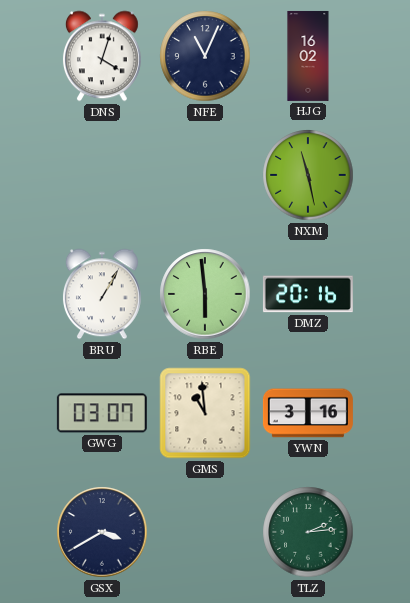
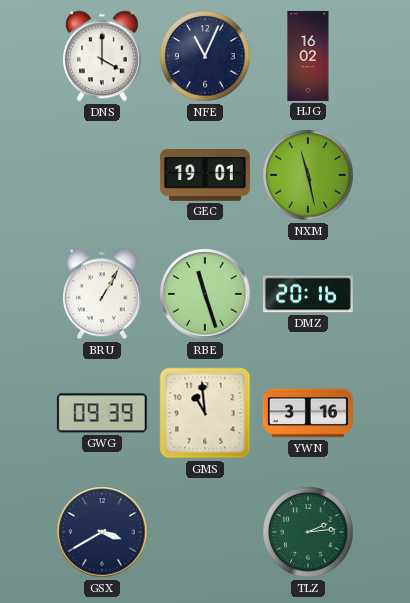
DNS: 4:03 -> 4:00
GEC: none -> 19:01
RBE: 5:59 -> 11:27
GWG: 03:07 -> 09:39
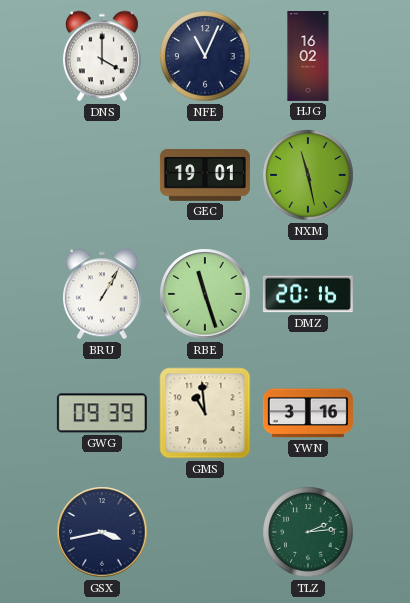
GSX: 3:40 -> 3:43
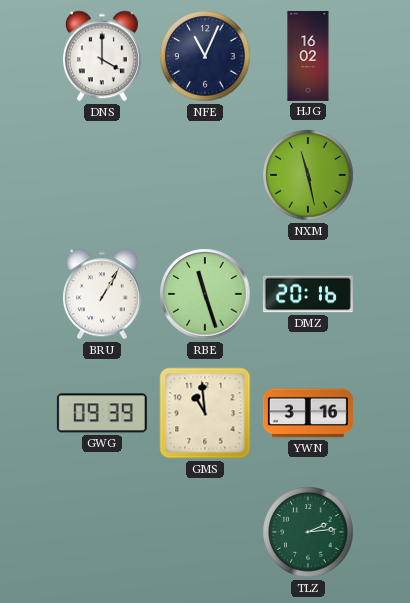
GEC: 19:01 -> none
GSX: 3:43 -> none
